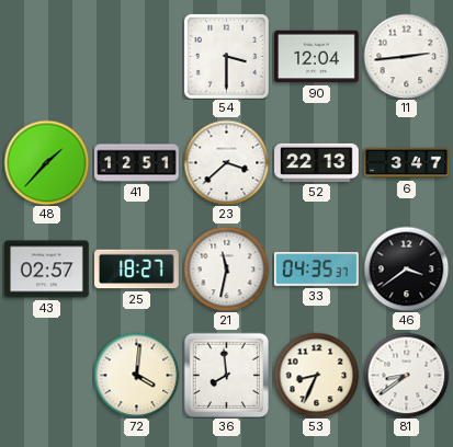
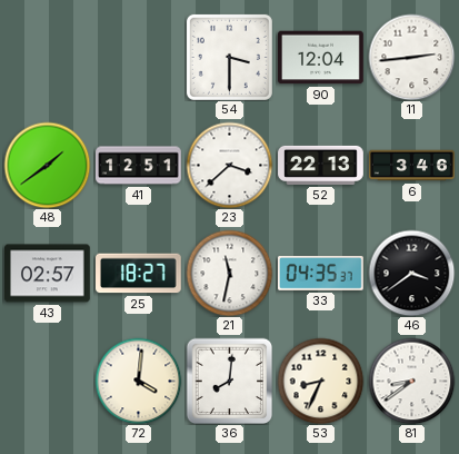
48: 1:37 -> 1:39
6: 3:47 -> 3:46
36: 7:59 -> 8:01
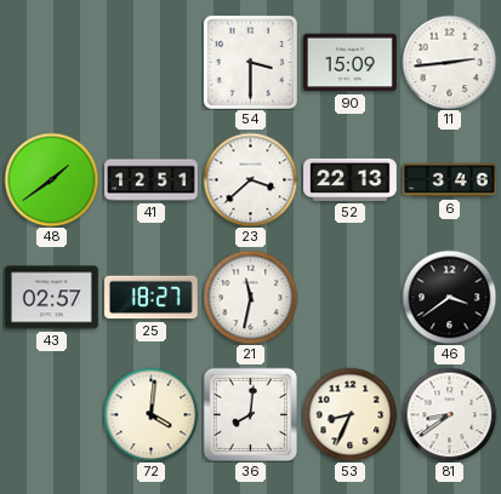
90: 12:04 -> 15:09
33: 04:35 -> none
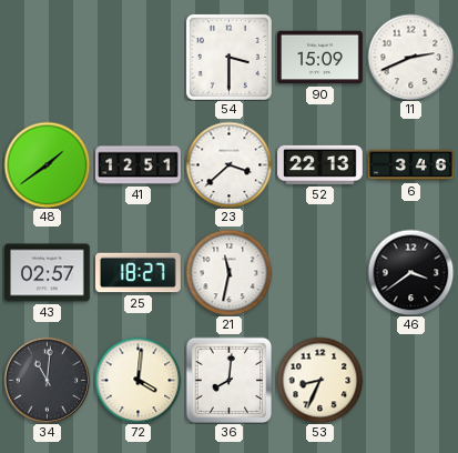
11: 2:44 -> 2:41
34: none -> 11:01
81: 8:39 -> none
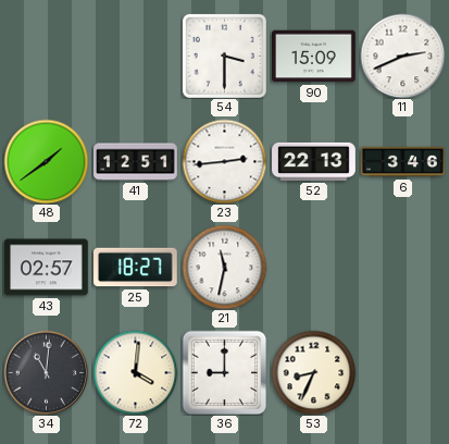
23: 3:38 -> 2:44
46: 3:39 -> none
36: 8:01 -> 9:00
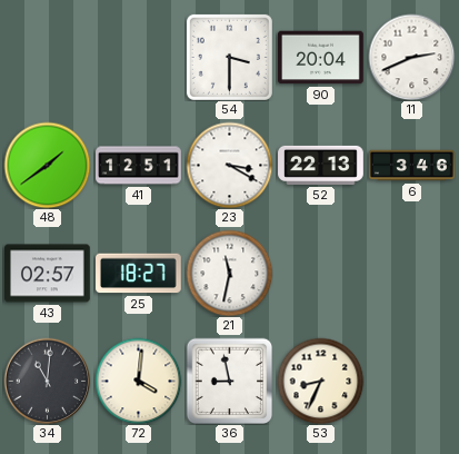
90: 15:09 -> 20:04
23: 2:44 -> 3:20
36: 9:00 -> 8:58
